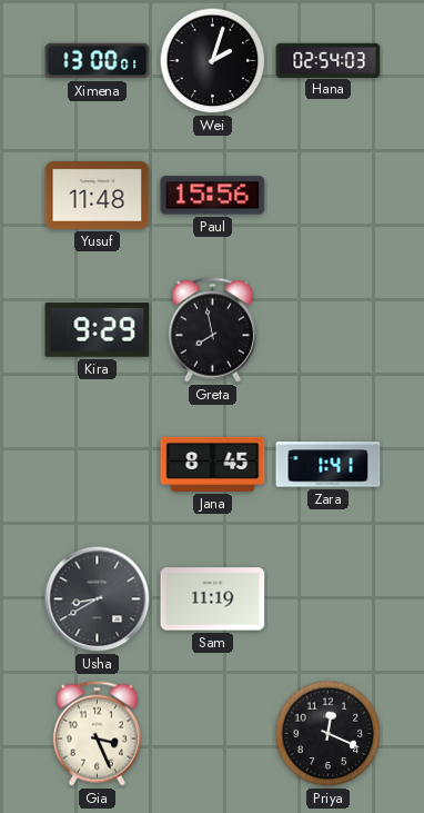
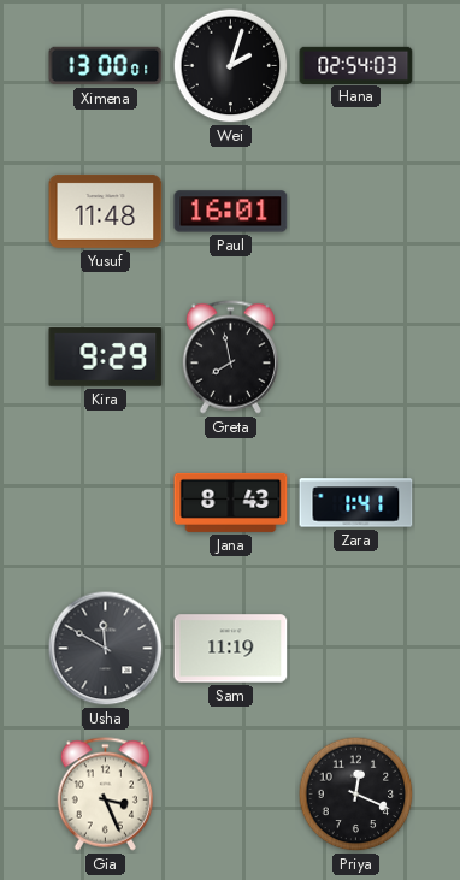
Paul: 15:56 -> 16:01
Jana: 8:45 -> 8:43
Usha: 8:40 -> 11:50
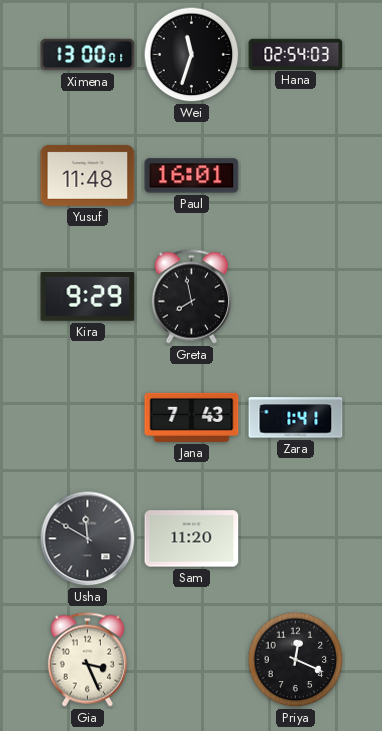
Wei: 2:03 -> 11:33
Jana: 8:43 -> 7:43
Sam: 11:19 -> 11:20
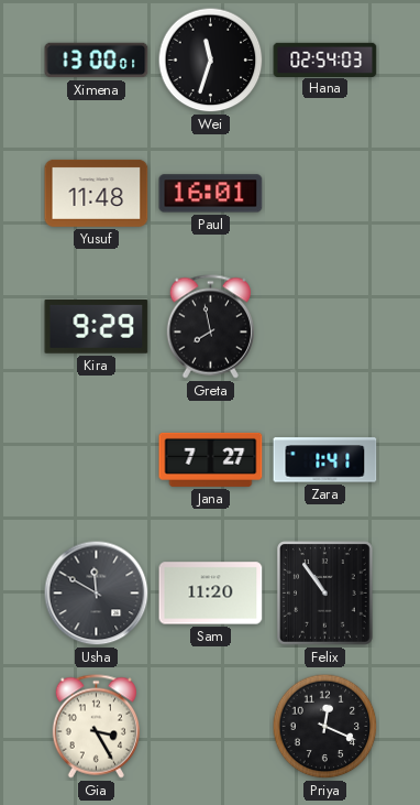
Jana: 7:43 -> 7:27
Felix: none -> 10:54
Gia: 3:26 -> 3:25
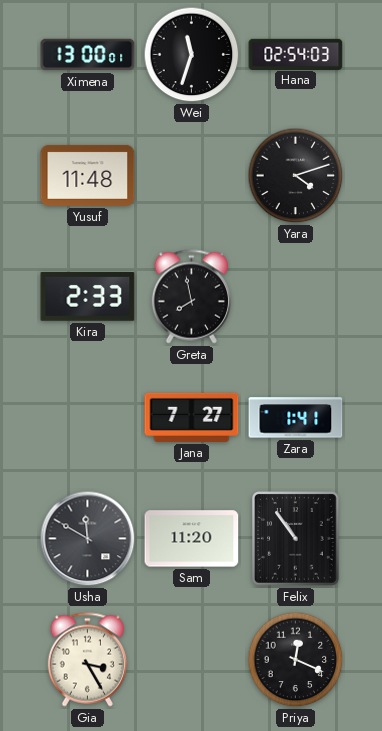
Paul: 16:01 -> none
Yara: none -> 4:12
Kira: 9:29 -> 2:33
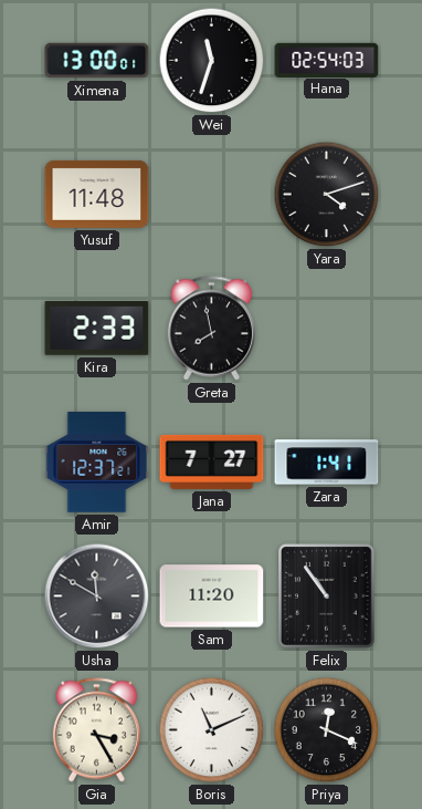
Amir: none -> 12:37
Boris: none -> 11:11
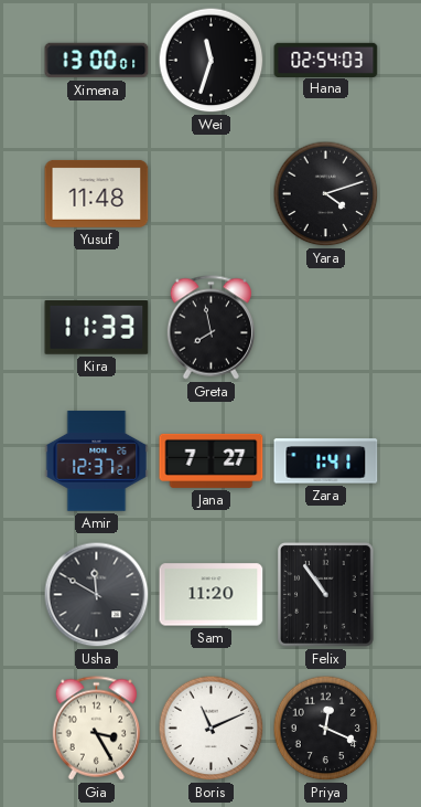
Kira: 2:33 -> 11:33
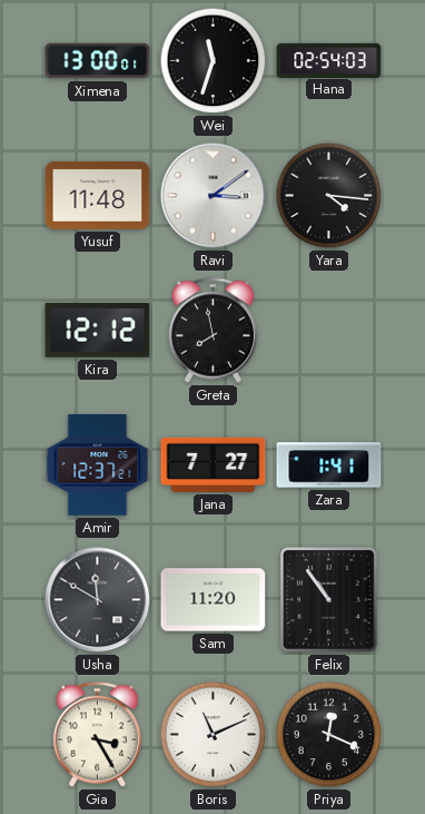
Ravi: none -> 3:09
Yara: 4:12 -> 4:16
Kira: 11:33 -> 12:12
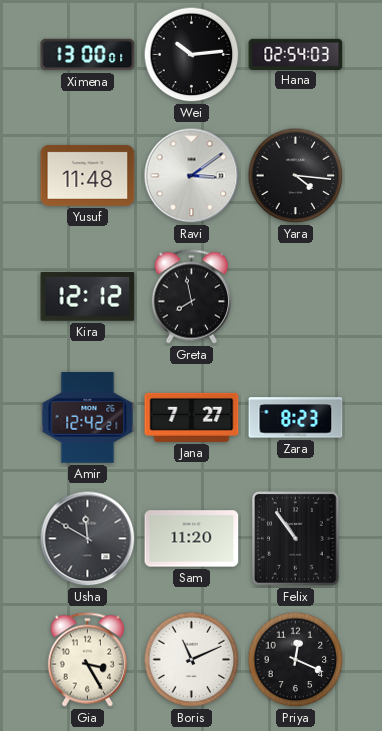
Wei: 11:33 -> 10:14
Amir: 12:37 -> 12:42
Zara: 1:41 -> 8:23
